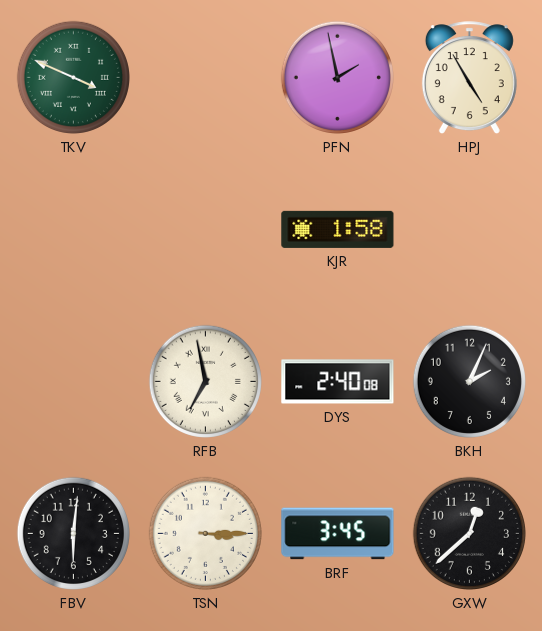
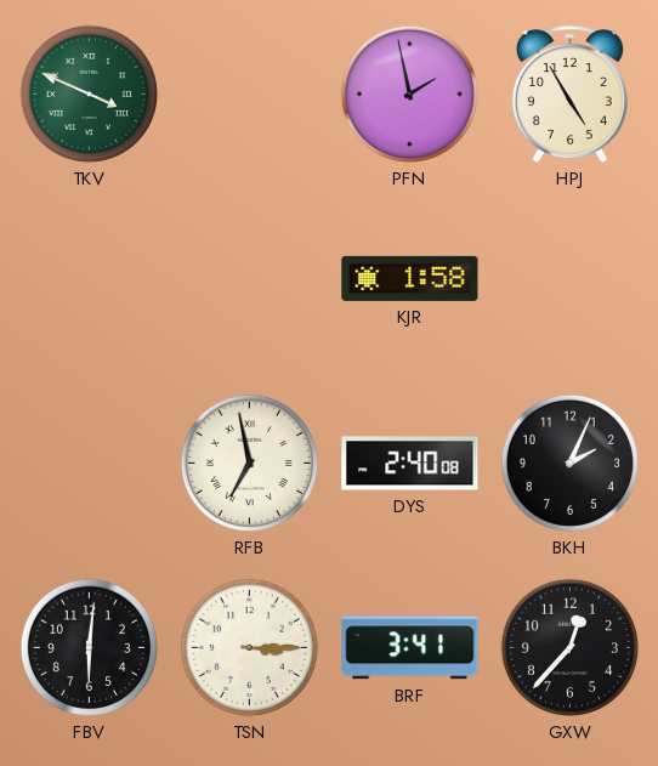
BRF: 3:45 -> 3:41
GXW: 12:38 -> 12:37
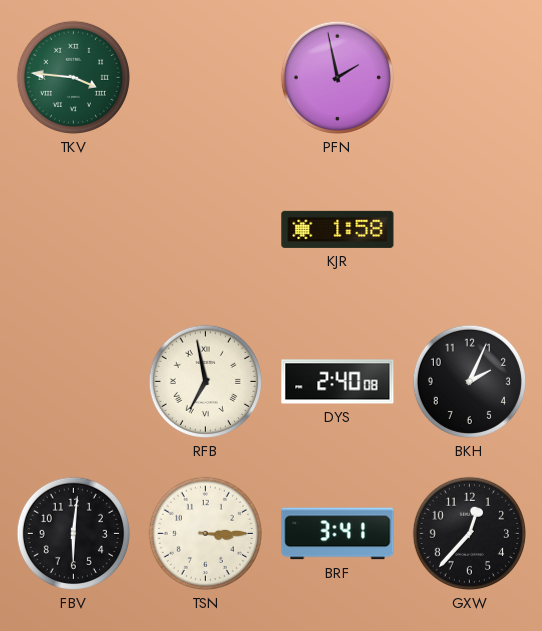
TKV: 3:49 -> 3:46
HPJ: 4:55 -> none
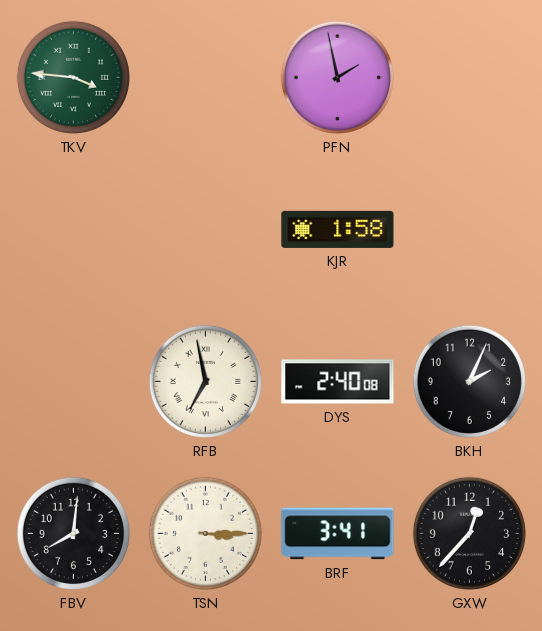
FBV: 6:01 -> 8:01
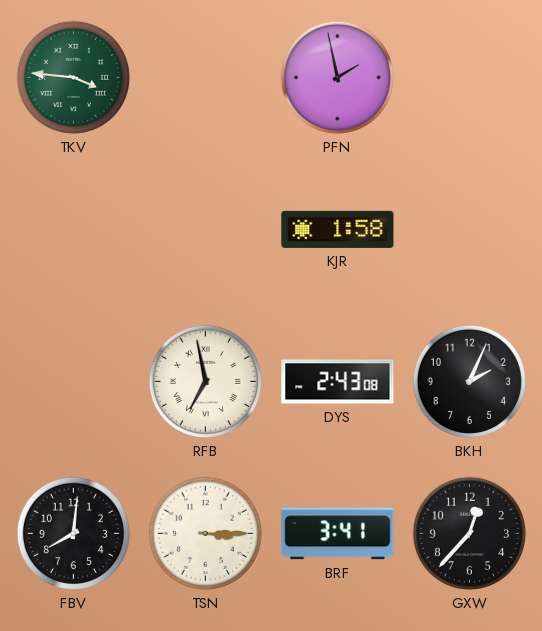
DYS: 2:40 -> 2:43
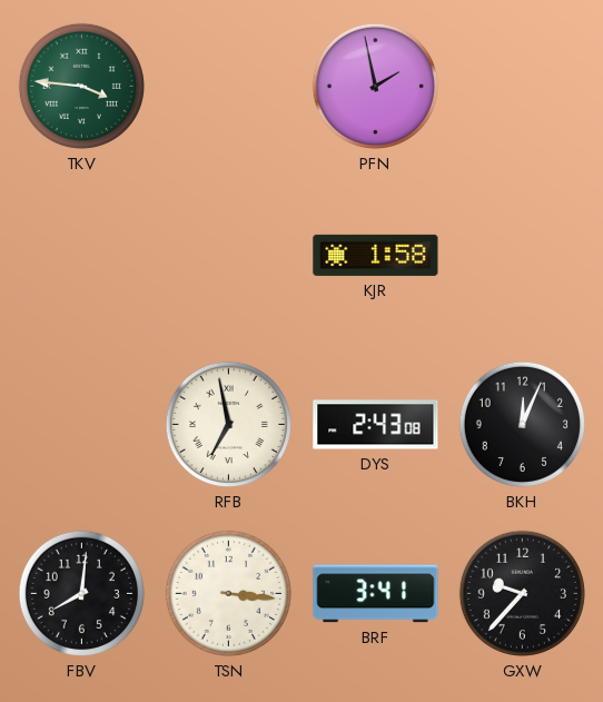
BKH: 2:04 -> 12:04
TSN: 3:15 -> 3:16
GXW: 12:37 -> 9:37
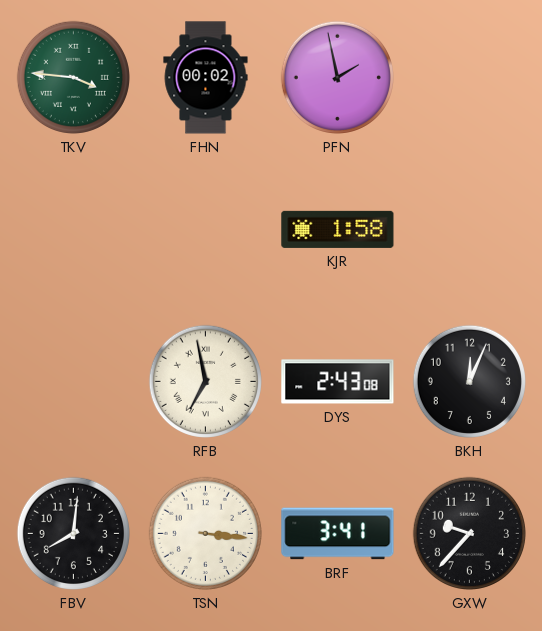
FHN: none -> 00:02
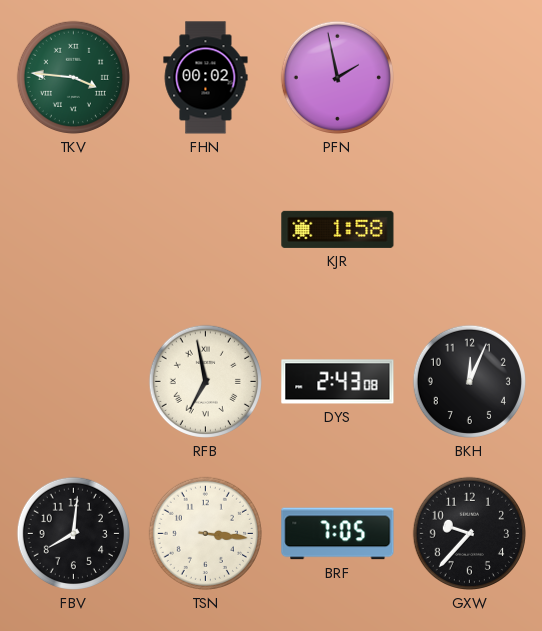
BRF: 3:41 -> 7:05
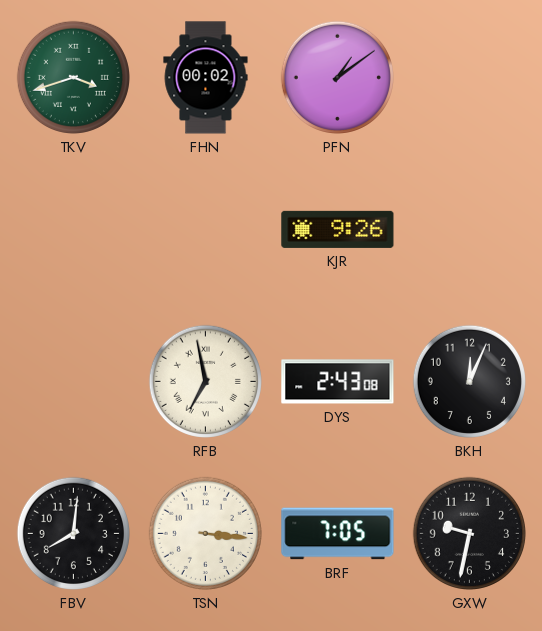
TKV: 3:46 -> 3:42
PFN: 1:58 -> 1:09
KJR: 1:58 -> 9:26
GXW: 9:37 -> 9:32
